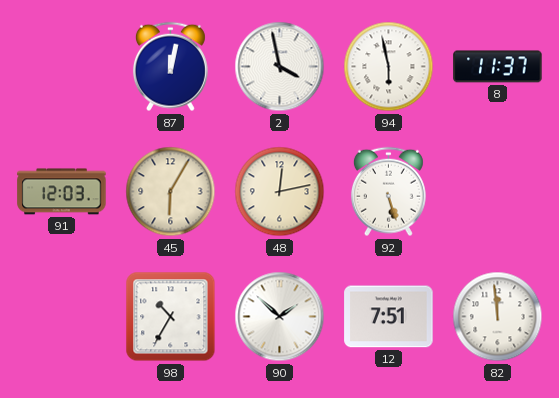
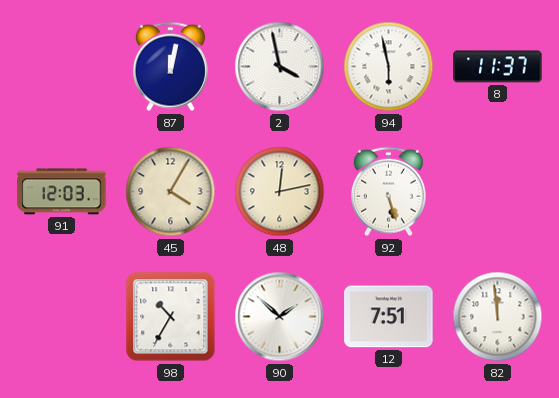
45: 6:05 -> 4:05
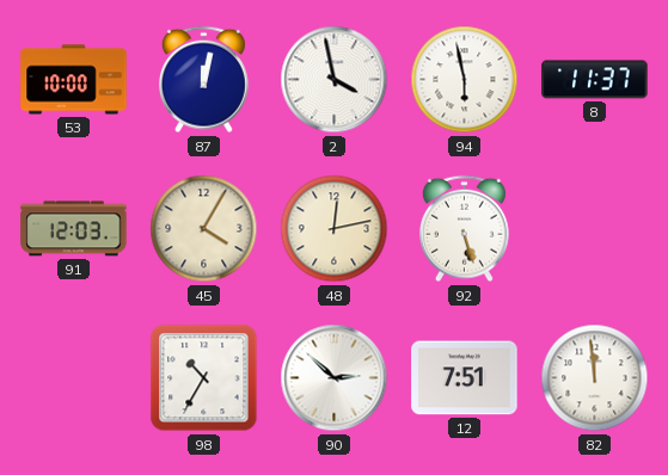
53: none -> 10:00
90: 1:52 -> 2:52
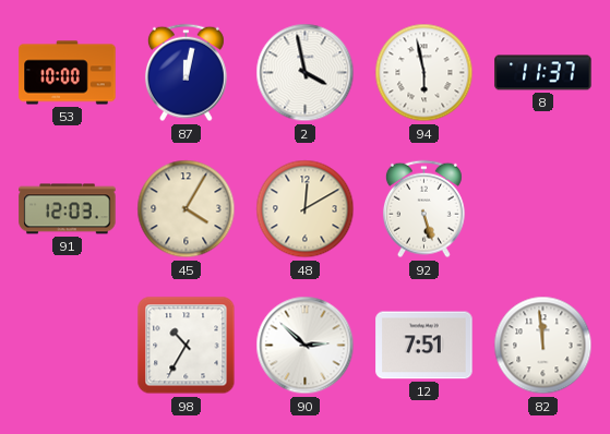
48: 12:13 -> 12:10
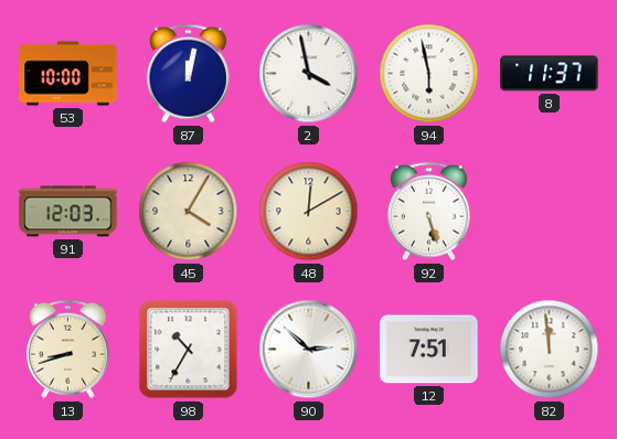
13: none -> 8:42
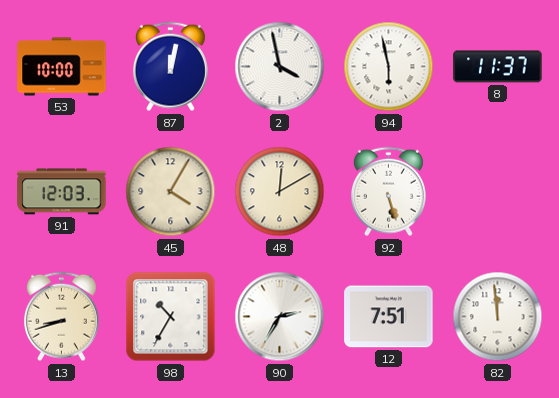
90: 2:52 -> 2:35
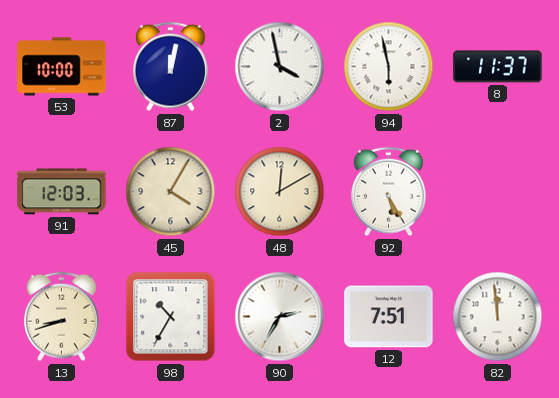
92: 5:27 -> 5:25
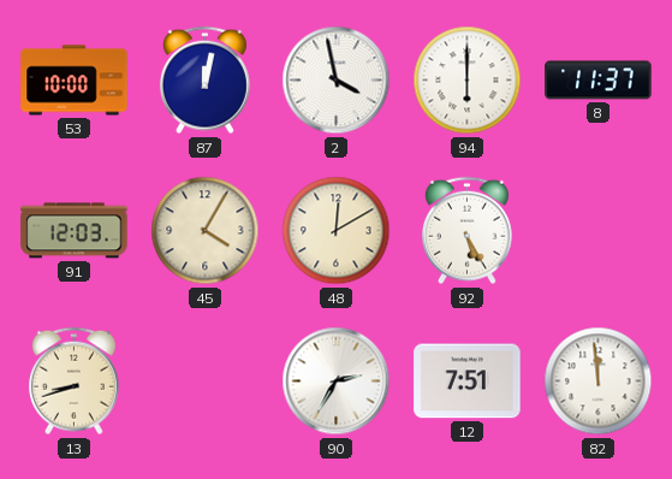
94: 5:58 -> 6:00
98: 10:35 -> none
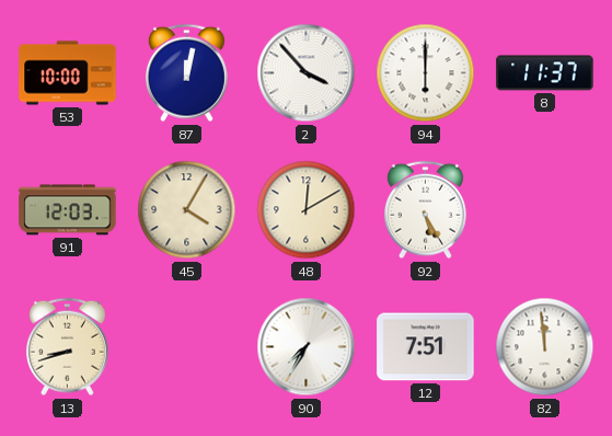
2: 3:58 -> 3:53
90: 2:35 -> 7:35
